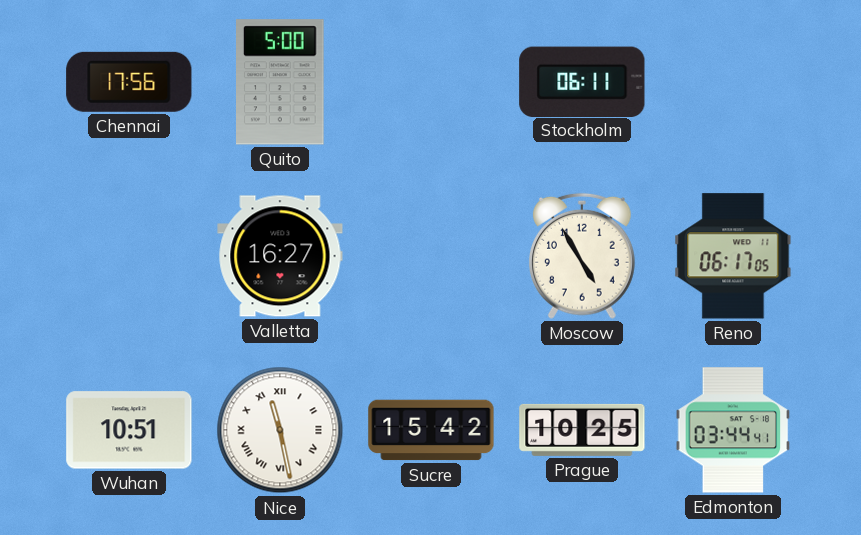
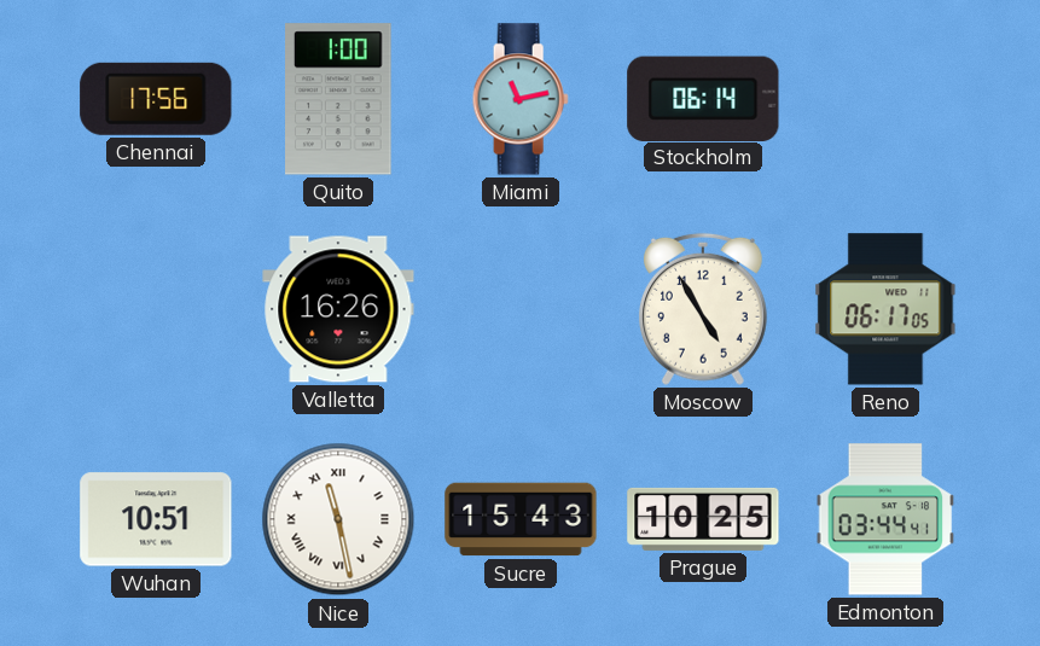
Quito: 5:00 -> 1:00
Miami: none -> 11:13
Stockholm: 06:11 -> 06:14
Valletta: 16:27 -> 16:26
Sucre: 15:42 -> 15:43
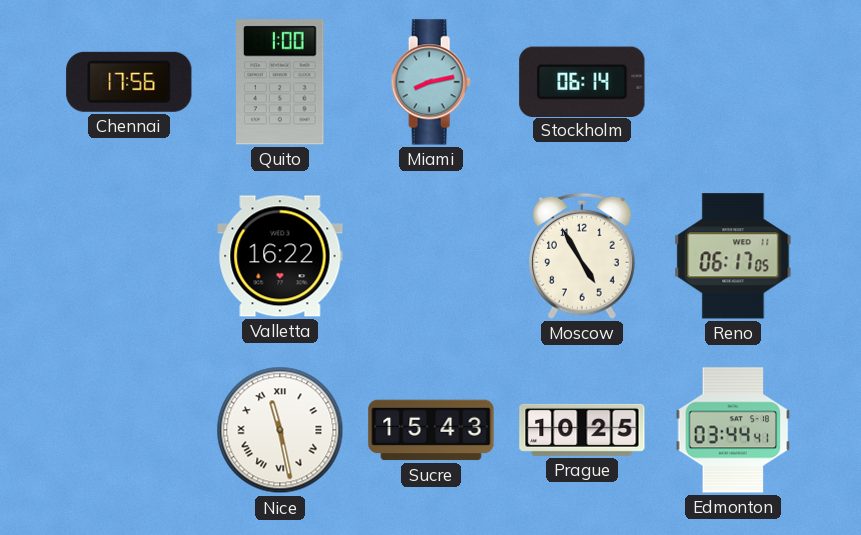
Miami: 11:13 -> 8:13
Valletta: 16:26 -> 16:22
Wuhan: 10:51 -> none
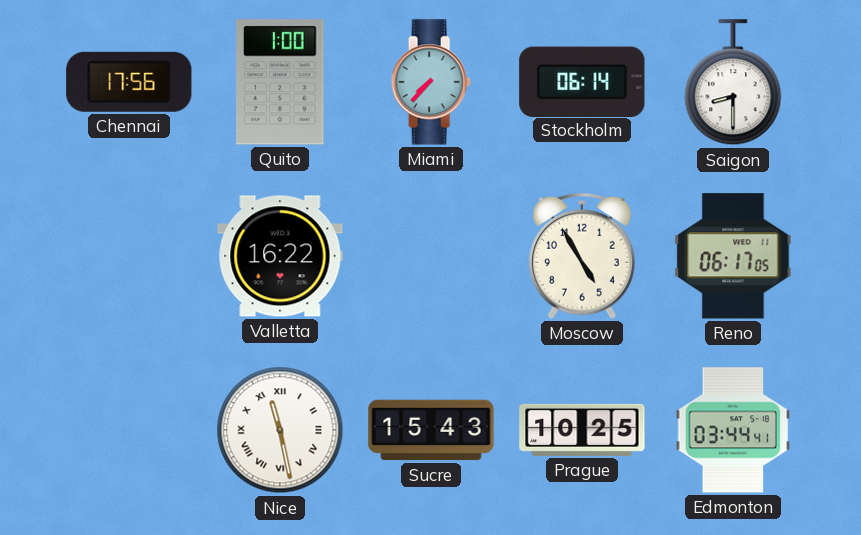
Miami: 8:13 -> 7:37
Saigon: none -> 8:30
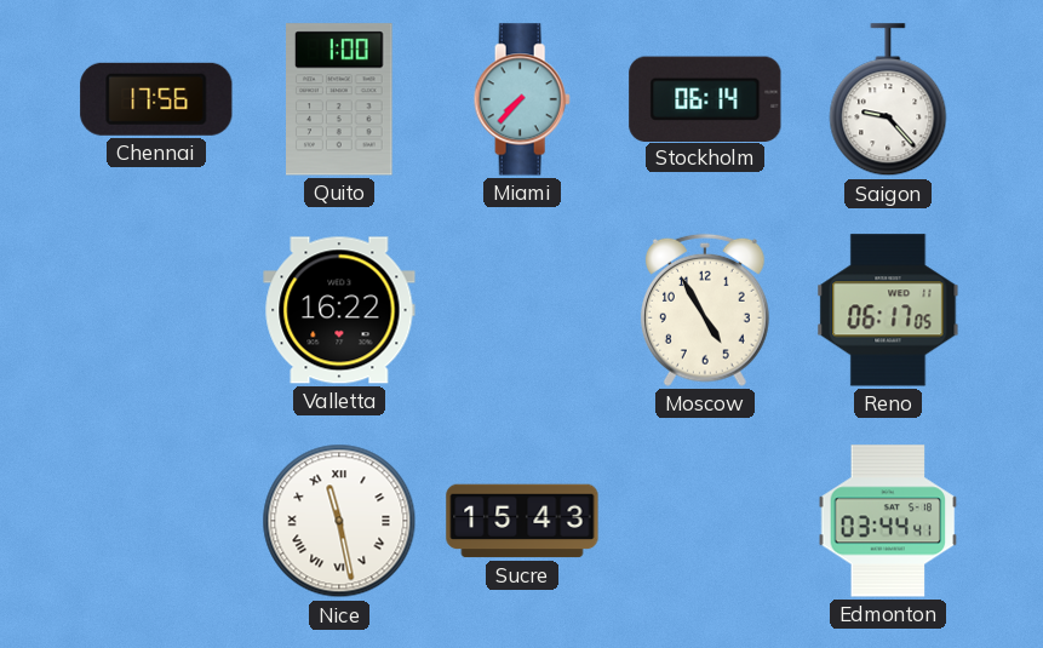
Saigon: 8:30 -> 9:23
Prague: 10:25 -> none
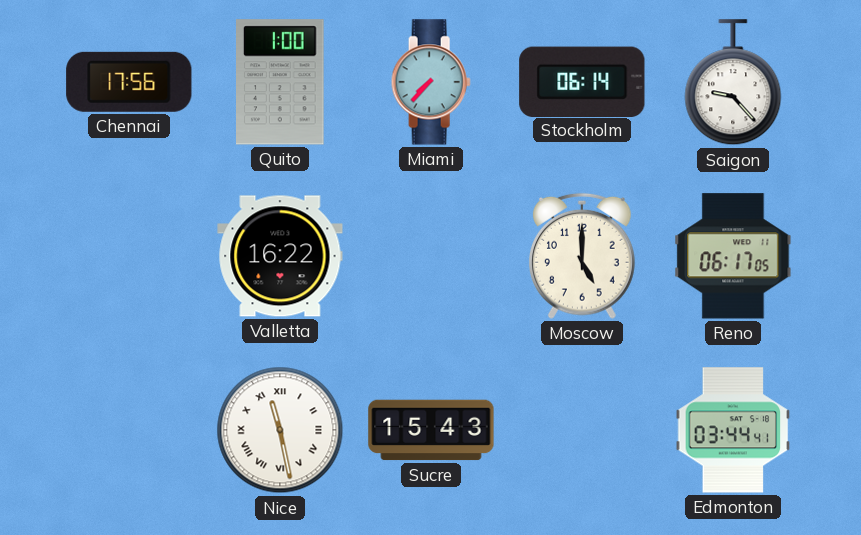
Moscow: 4:55 -> 5:00
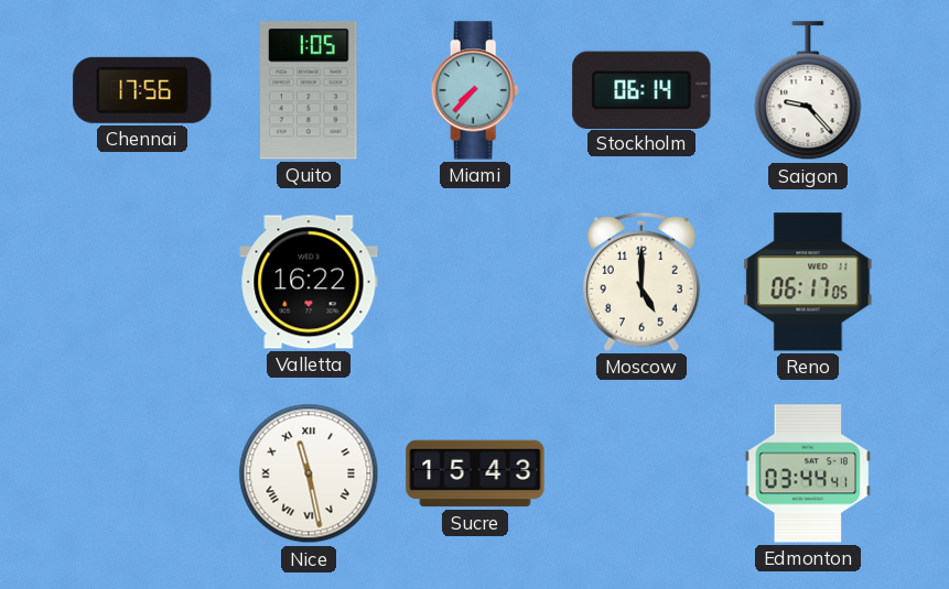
Quito: 1:00 -> 1:05
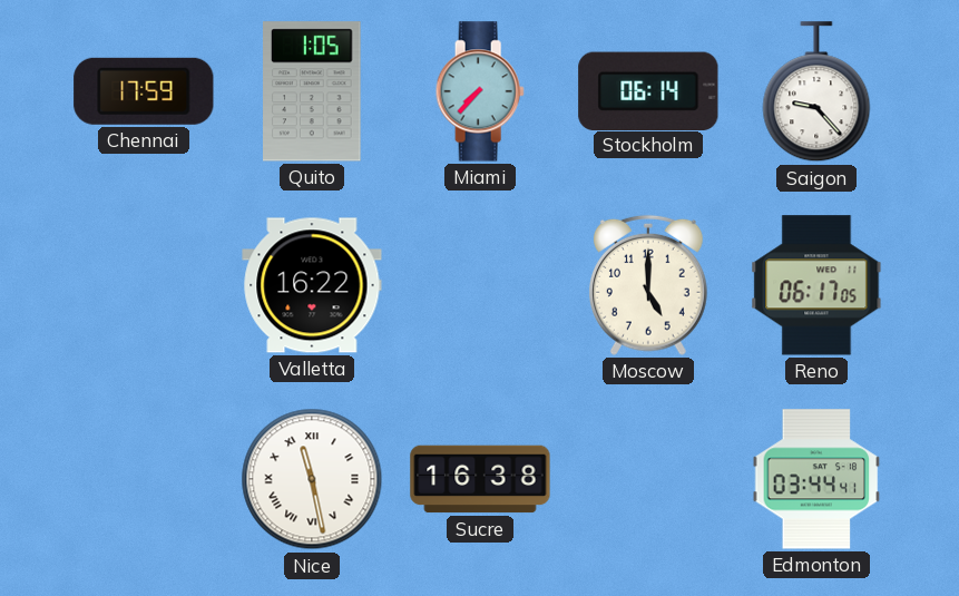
Chennai: 17:56 -> 17:59
Sucre: 15:43 -> 16:38
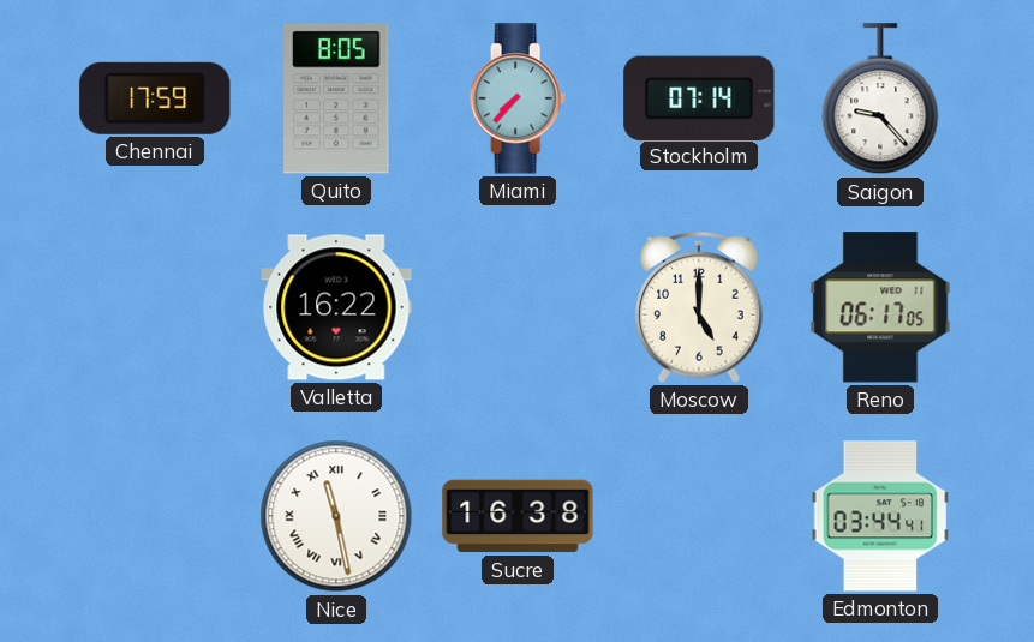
Quito: 1:05 -> 8:05
Stockholm: 06:14 -> 07:14
